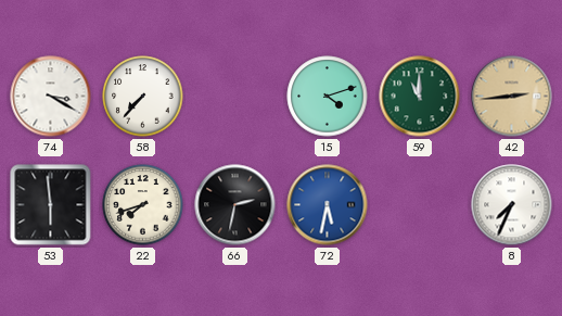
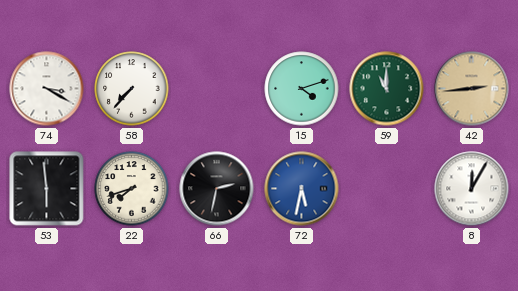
8: 7:34 -> 12:05
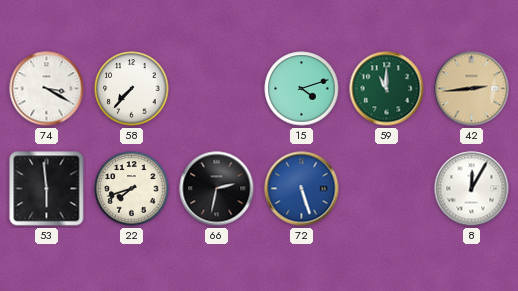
72: 5:32 -> 5:27
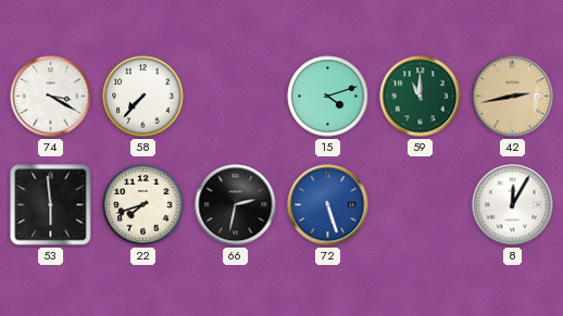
42: 2:44 -> 2:43
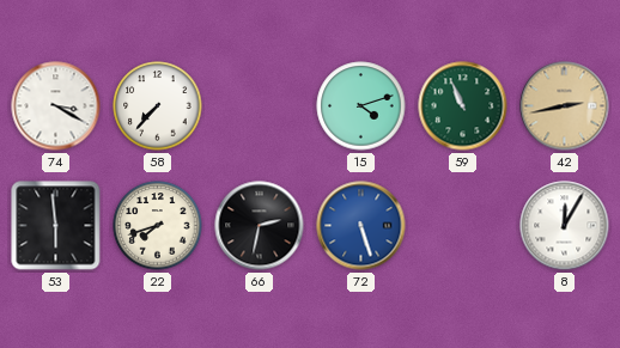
59: 11:00 -> 10:56
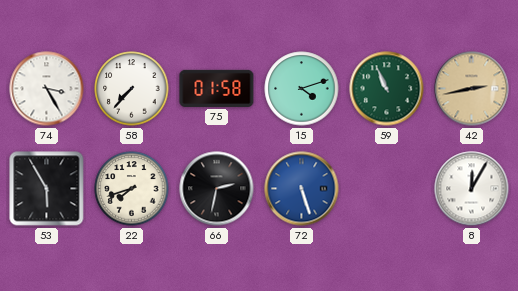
74: 3:20 -> 3:25
75: none -> 01:58
53: 5:59 -> 5:55
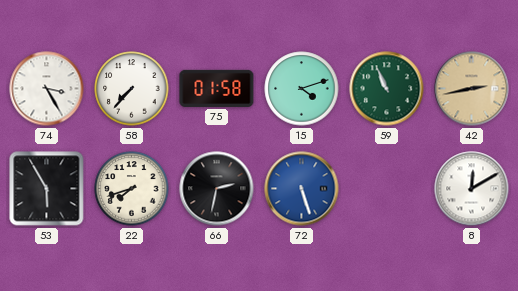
8: 12:05 -> 12:10
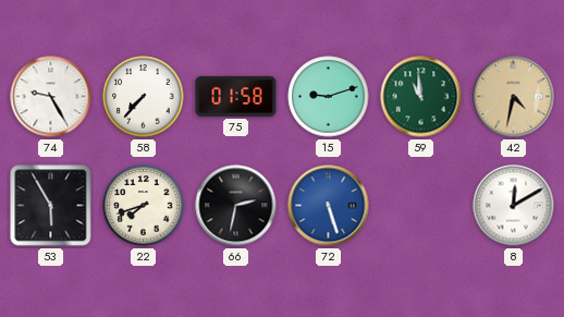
74: 3:25 -> 9:25
15: 4:12 -> 9:12
59: 10:56 -> 10:59
42: 2:43 -> 4:32
